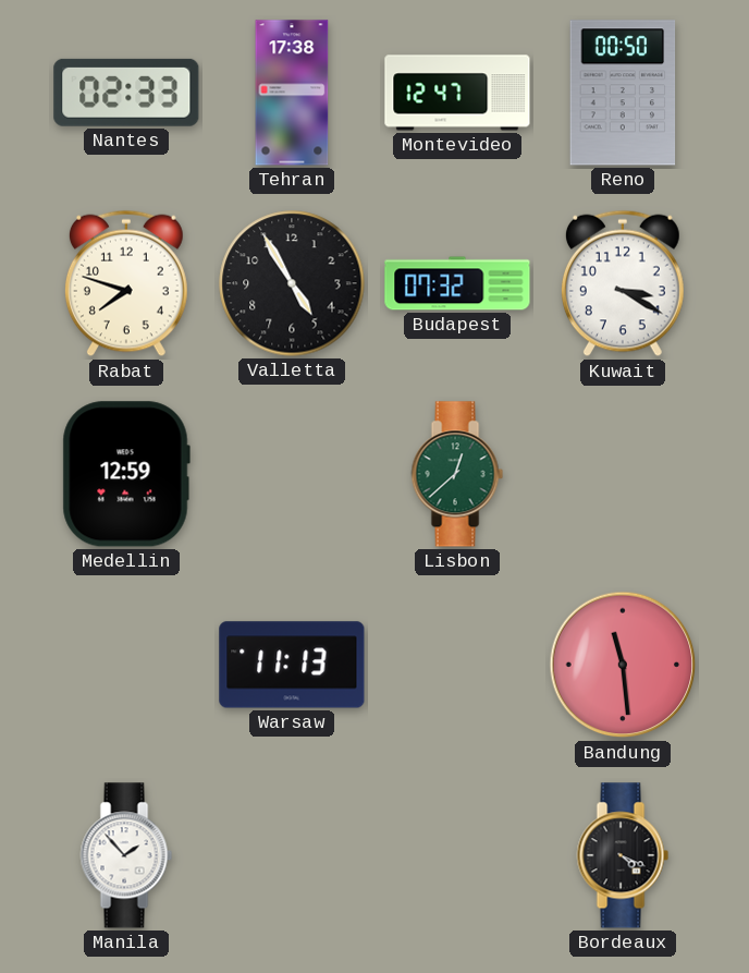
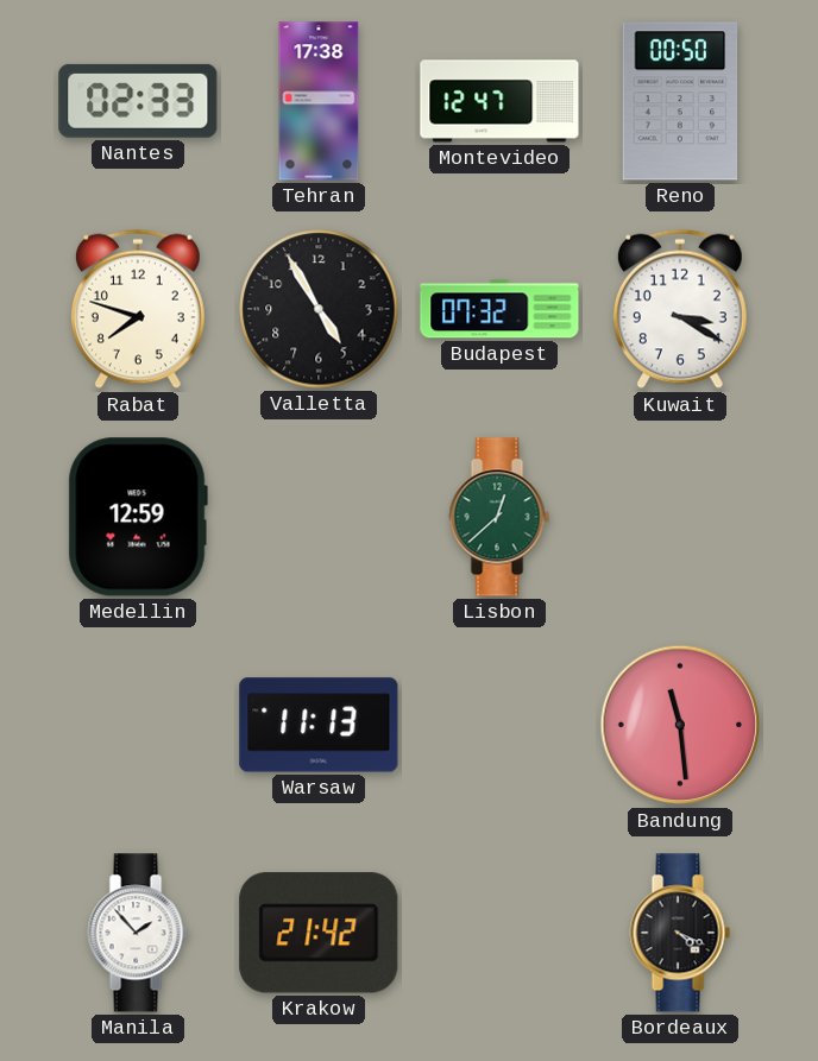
Krakow: none -> 21:42
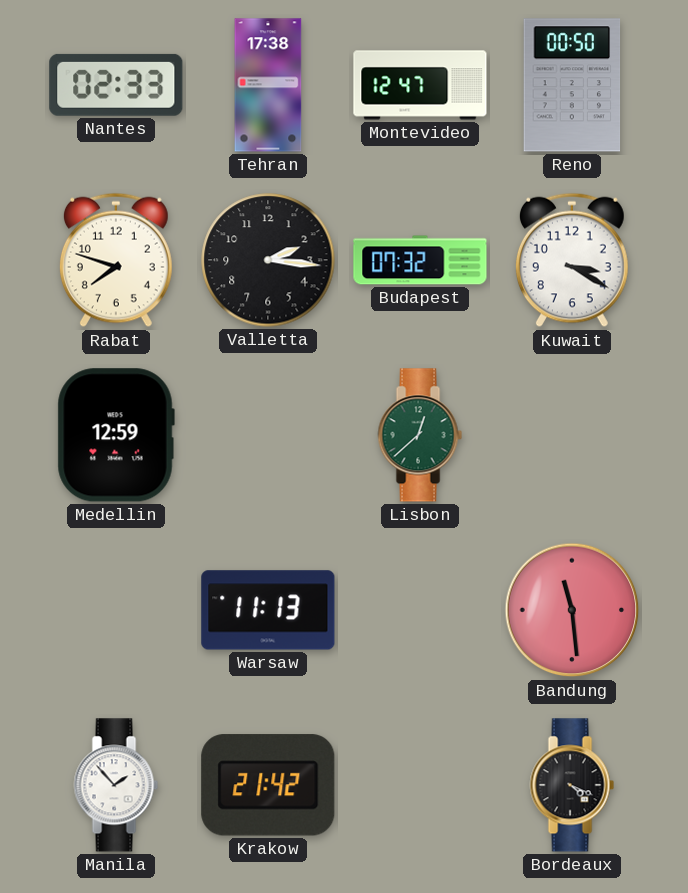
Valletta: 4:55 -> 2:16
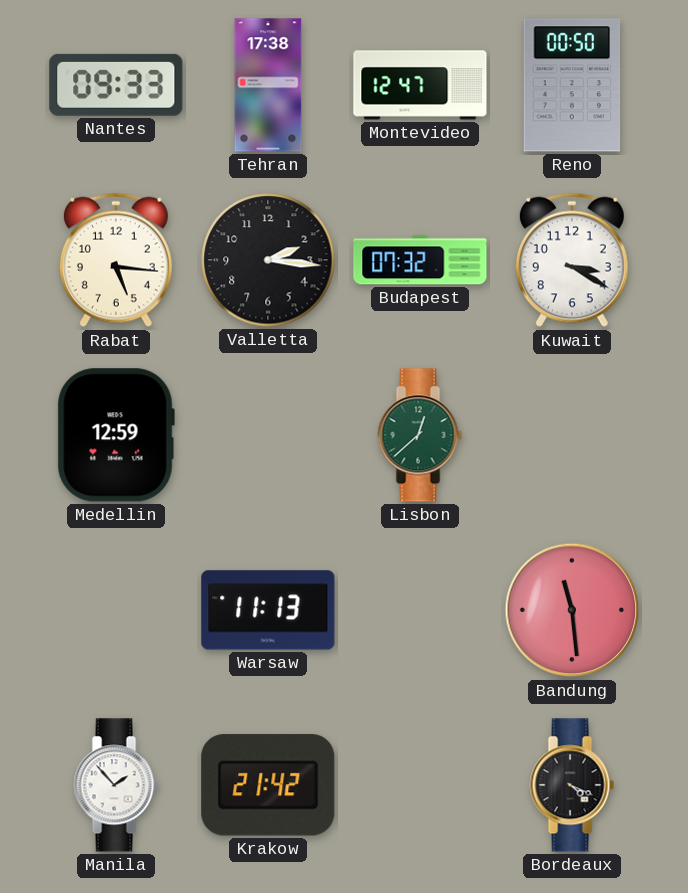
Nantes: 02:33 -> 09:33
Rabat: 7:48 -> 5:16
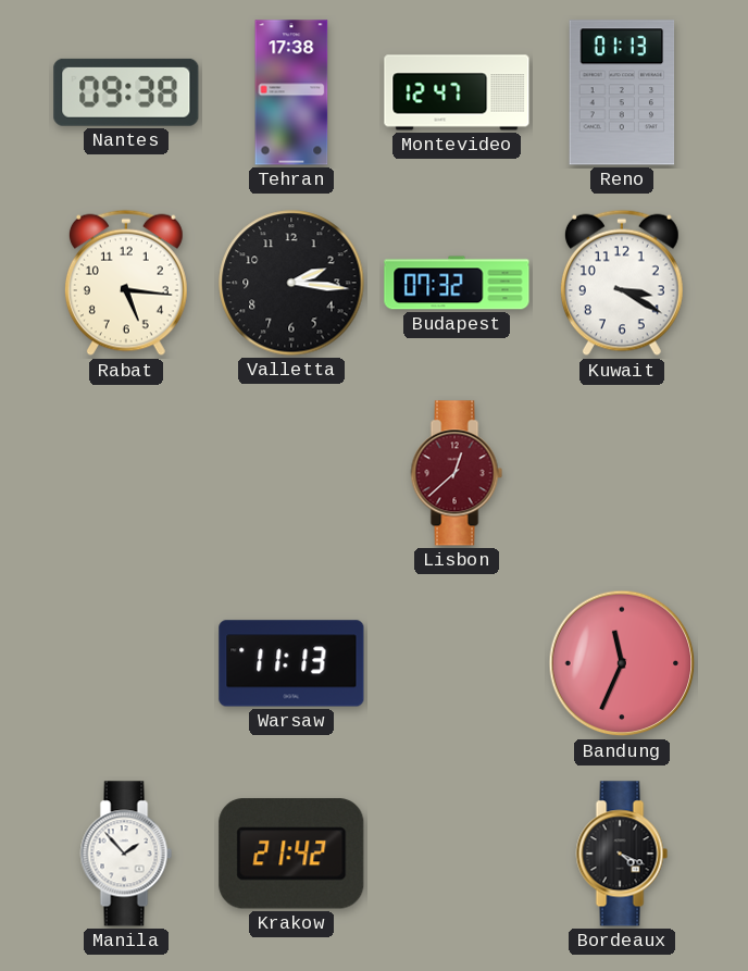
Nantes: 09:33 -> 09:38
Reno: 00:50 -> 01:13
Medellin: 12:59 -> none
Lisbon dial: green -> burgundy
Bandung: 11:29 -> 11:34
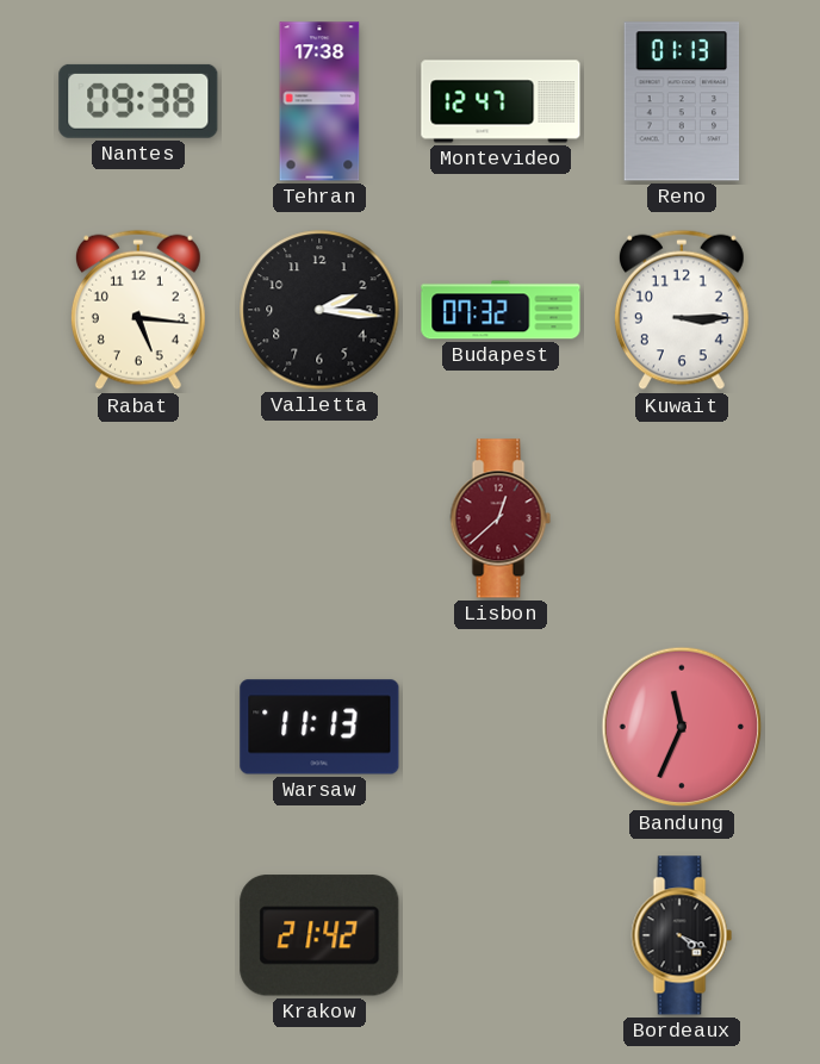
Kuwait: 3:20 -> 3:15
Manila: 1:53 -> none
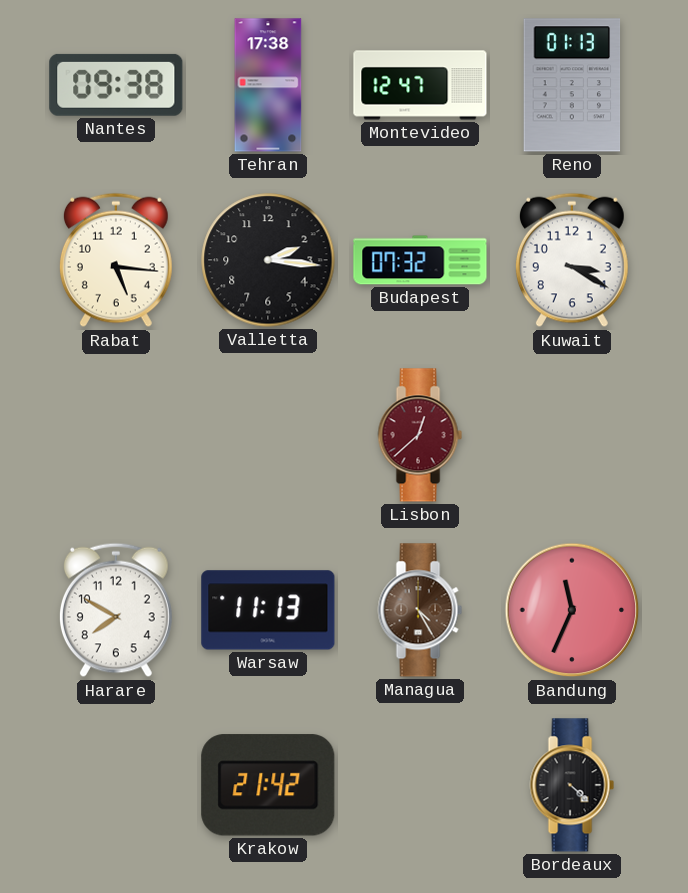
Kuwait: 3:15 -> 3:20
Harare: none -> 7:50
Managua: none -> 4:25
Bordeaux: 4:19 -> 4:22
